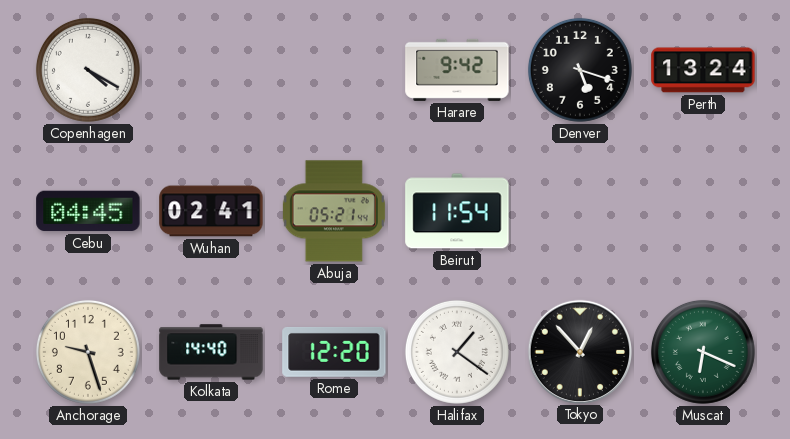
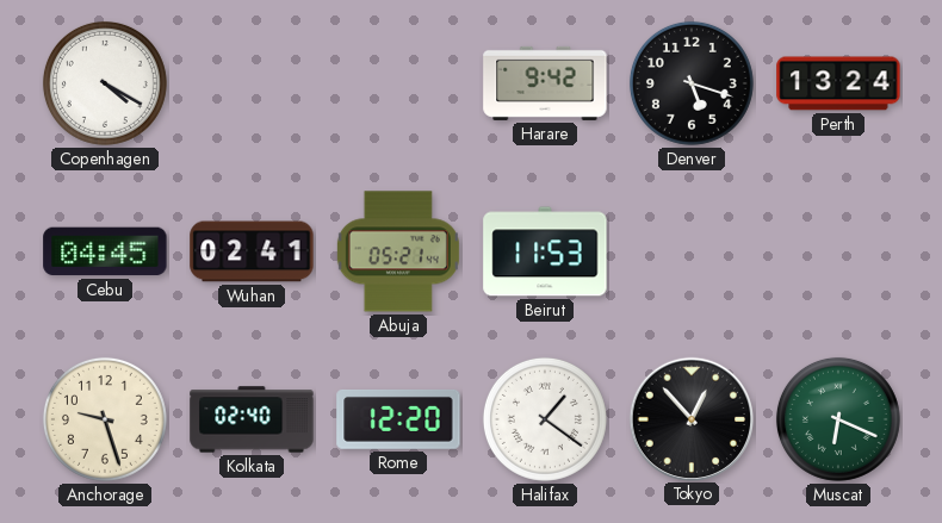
Beirut: 11:54 -> 11:53
Kolkata: 14:40 -> 02:40
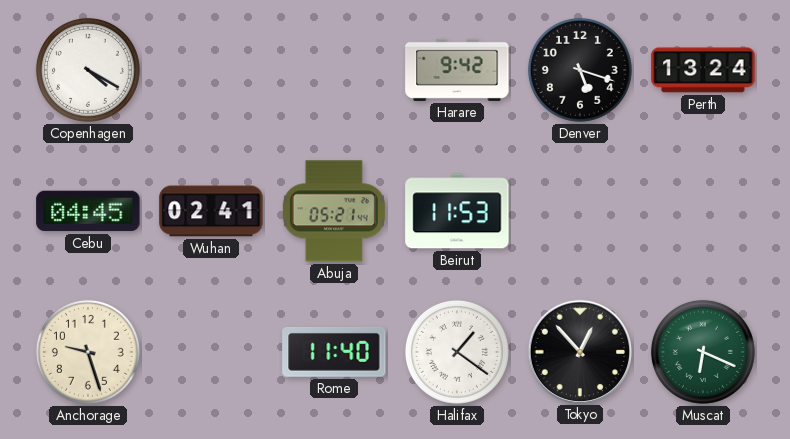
Kolkata: 02:40 -> none
Rome: 12:20 -> 11:40
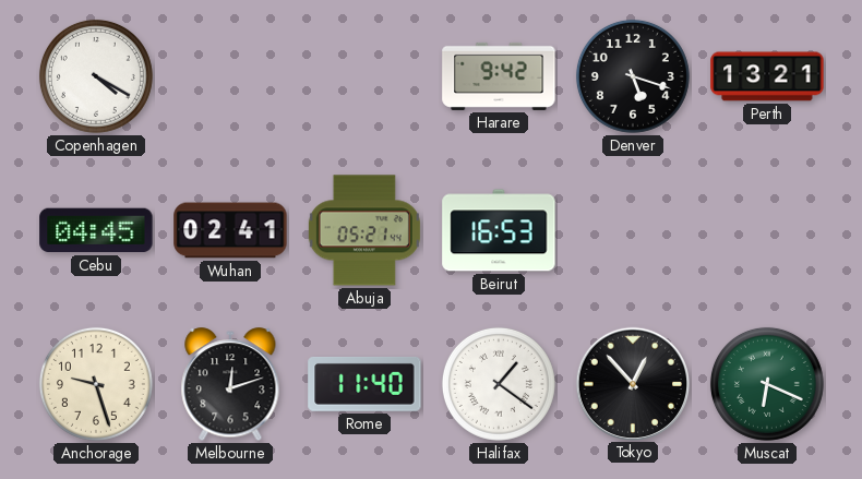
Perth: 13:24 -> 13:21
Beirut: 11:53 -> 16:53
Melbourne: none -> 12:12
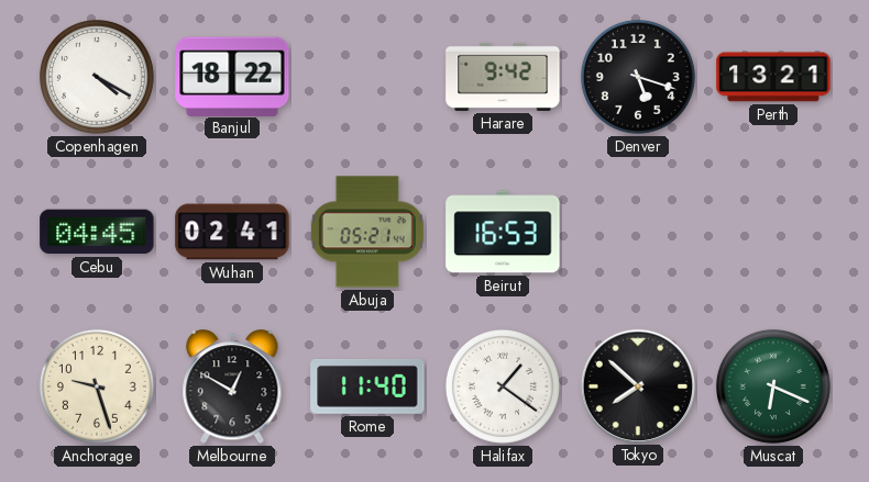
Banjul: none -> 18:22
Melbourne: 12:12 -> 12:50
Tokyo: 12:53 -> 7:52
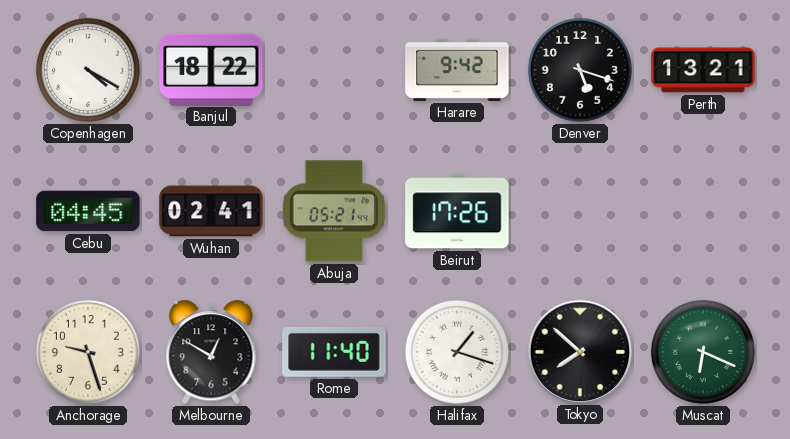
Beirut: 16:53 -> 17:26
Halifax: 1:21 -> 1:18
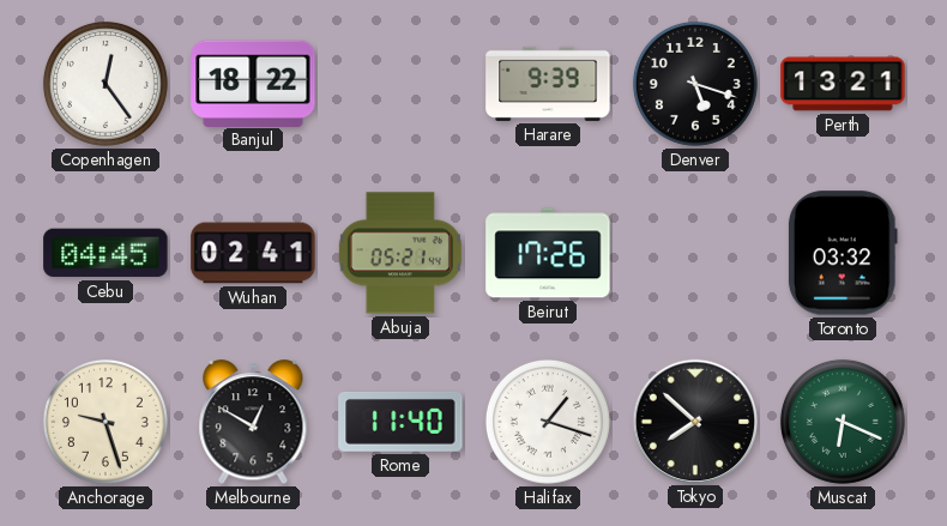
Copenhagen: 4:20 -> 12:24
Harare: 9:42 -> 9:39
Toronto: none -> 03:32
